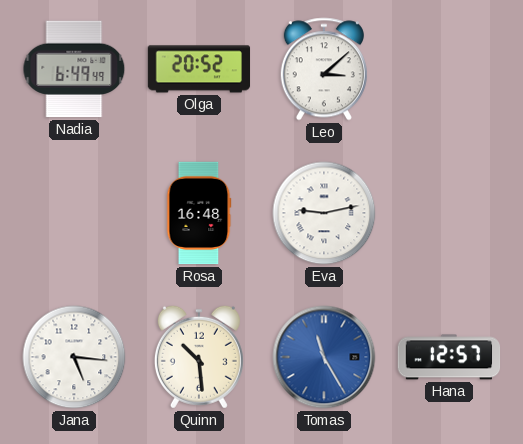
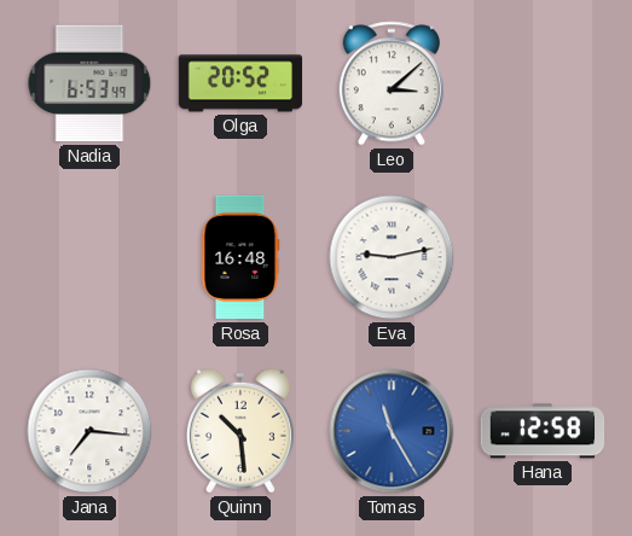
Nadia: 6:49 -> 6:53
Jana: 5:16 -> 7:16
Hana: 12:57 -> 12:58
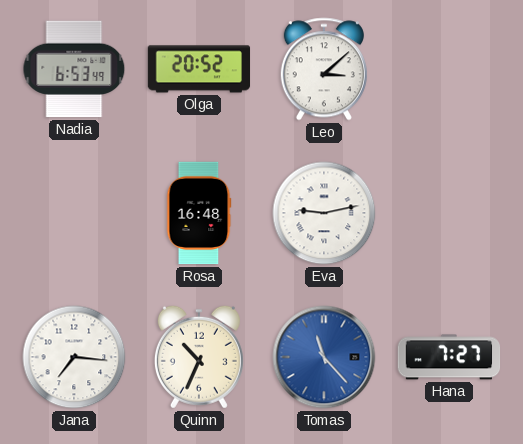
Quinn: 10:29 -> 10:34
Tomas: 11:25 -> 11:23
Hana: 12:58 -> 7:27
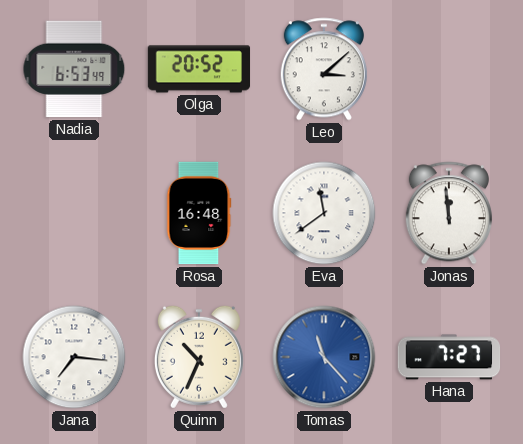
Eva: 9:13 -> 11:39
Jonas: none -> 11:59
